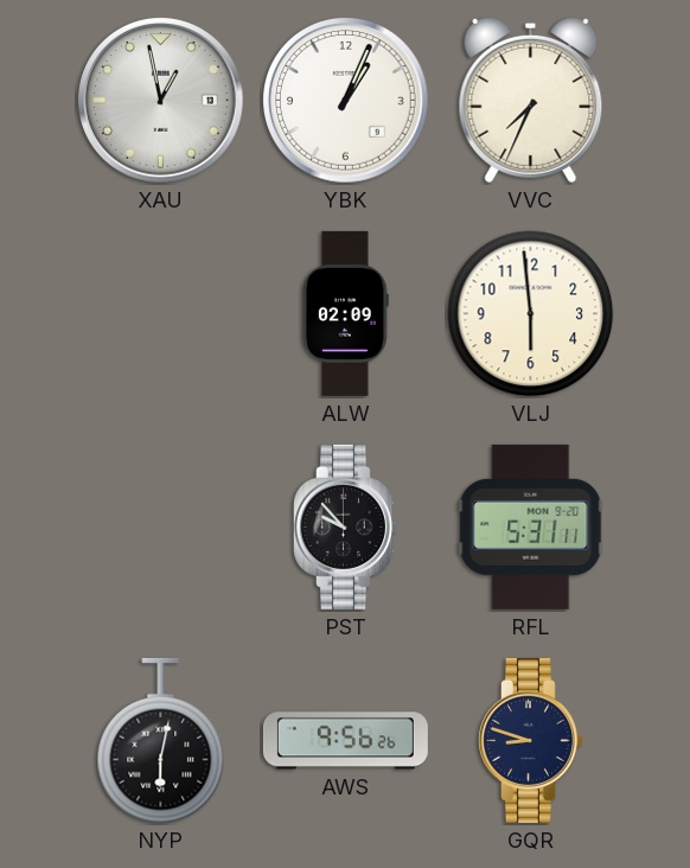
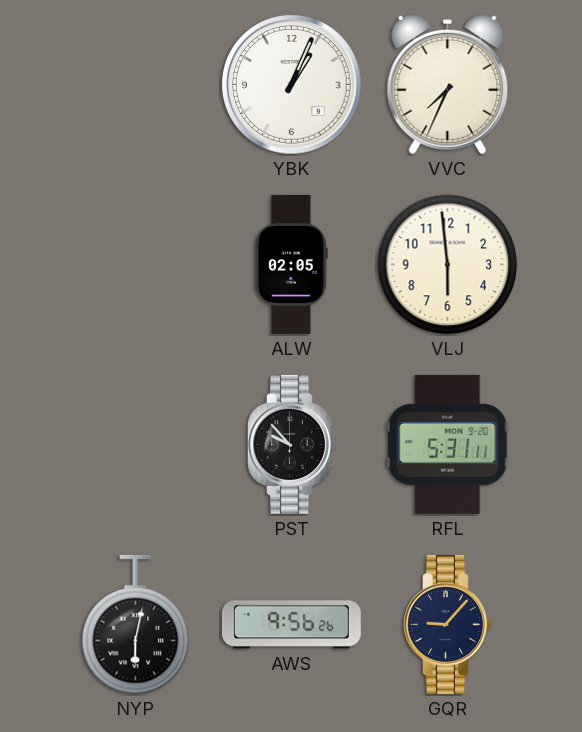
XAU: 12:58 -> none
ALW: 02:09 -> 02:05
GQR: 8:48 -> 9:07
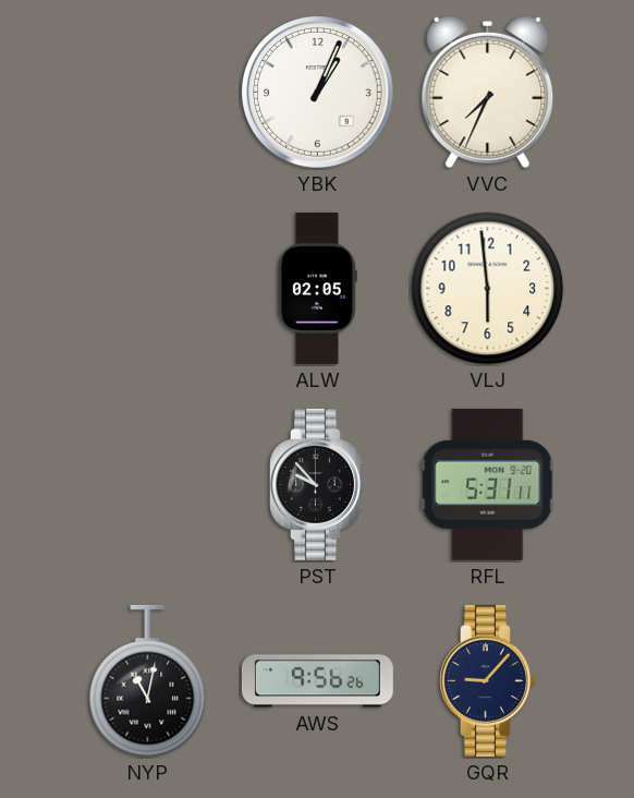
NYP: 6:02 -> 11:02
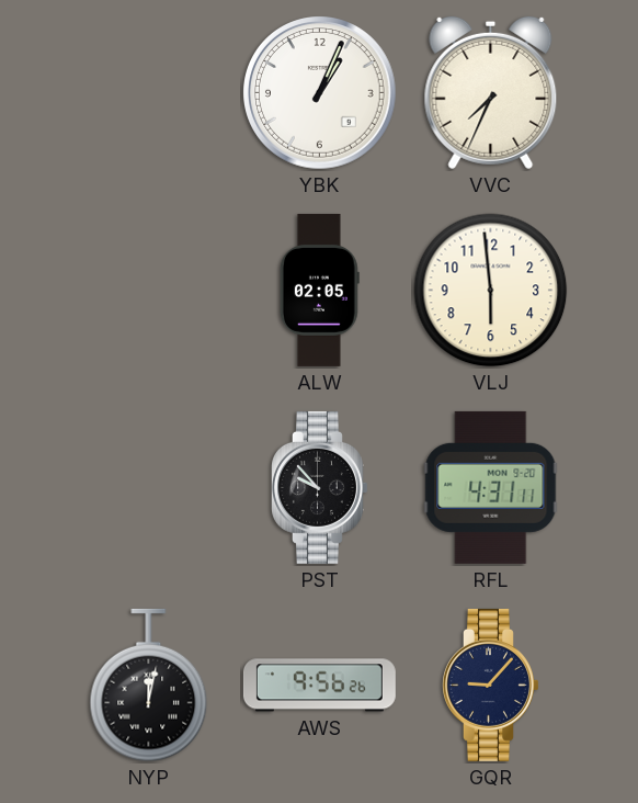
RFL: 5:31 -> 4:31
NYP: 11:02 -> 12:02
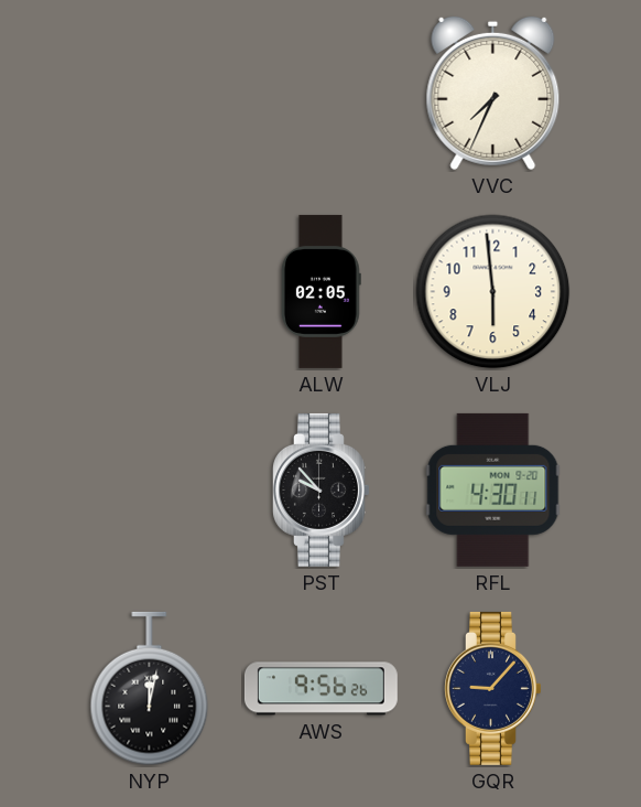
YBK: 1:04 -> none
RFL: 4:31 -> 4:30
